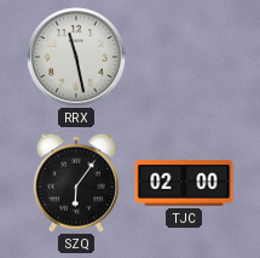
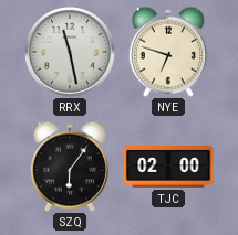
NYE: none -> 6:48
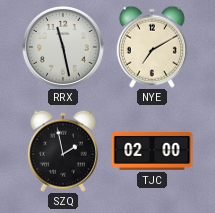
NYE: 6:48 -> 7:10
SZQ: 6:06 -> 1:58
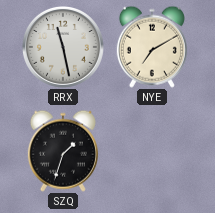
SZQ: 1:58 -> 1:33
TJC: 02:00 -> none
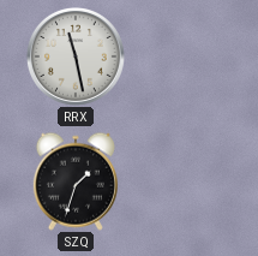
NYE: 7:10 -> none
